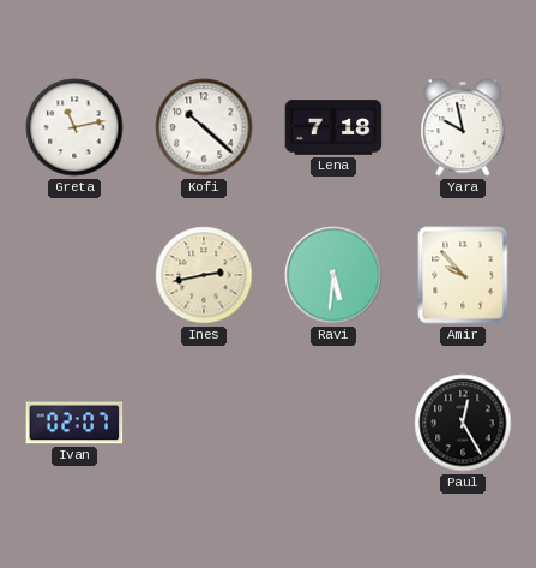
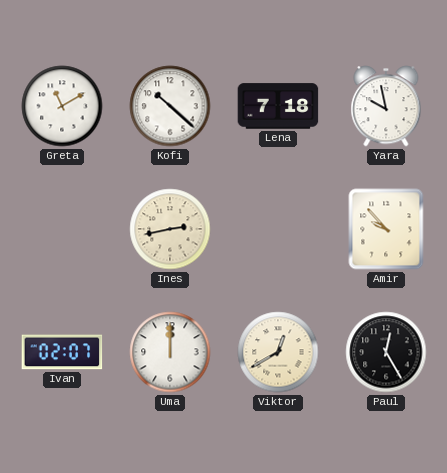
Greta: 11:13 -> 11:10
Ravi: 5:31 -> none
Uma: none -> 12:00
Viktor: none -> 12:40
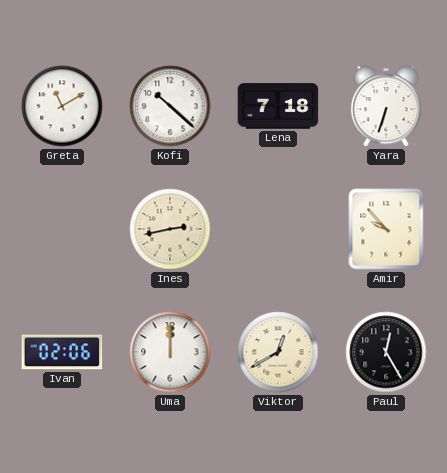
Yara: 9:58 -> 6:33
Ivan: 02:07 -> 02:06
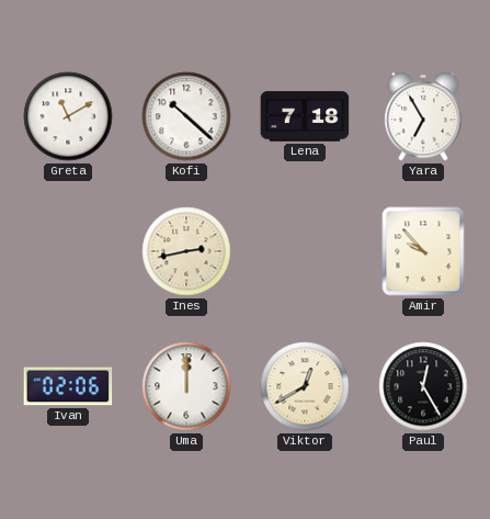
Yara: 6:33 -> 6:55
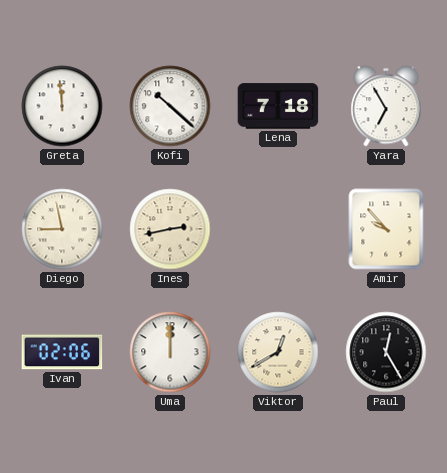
Greta: 11:10 -> 11:59
Diego: none -> 8:58
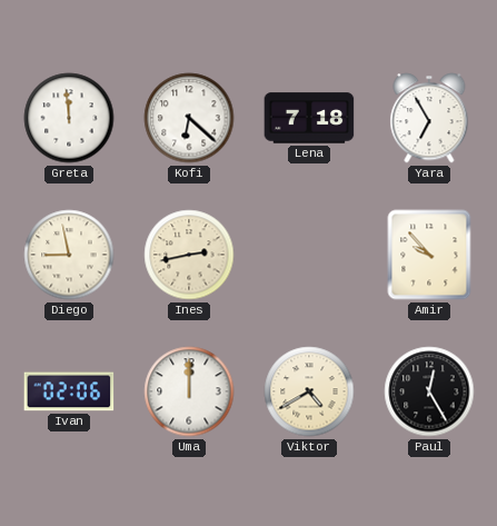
Kofi: 10:22 -> 6:22
Viktor: 12:40 -> 4:40
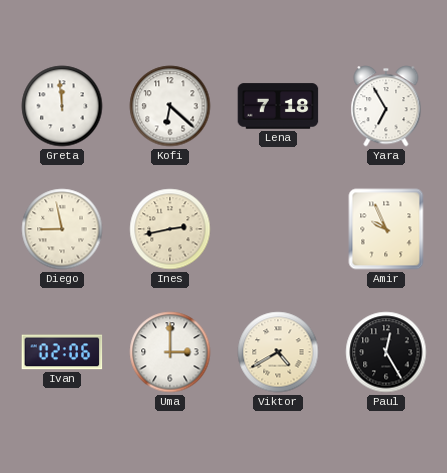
Amir: 9:53 -> 9:56
Uma: 12:00 -> 3:00
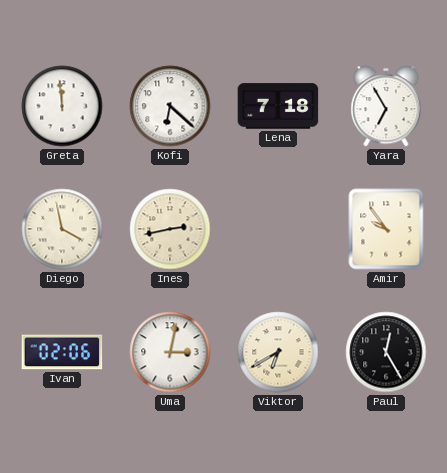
Diego: 8:58 -> 3:58
Amir: 9:56 -> 9:54
Uma: 3:00 -> 3:02
Viktor: 4:40 -> 6:40
